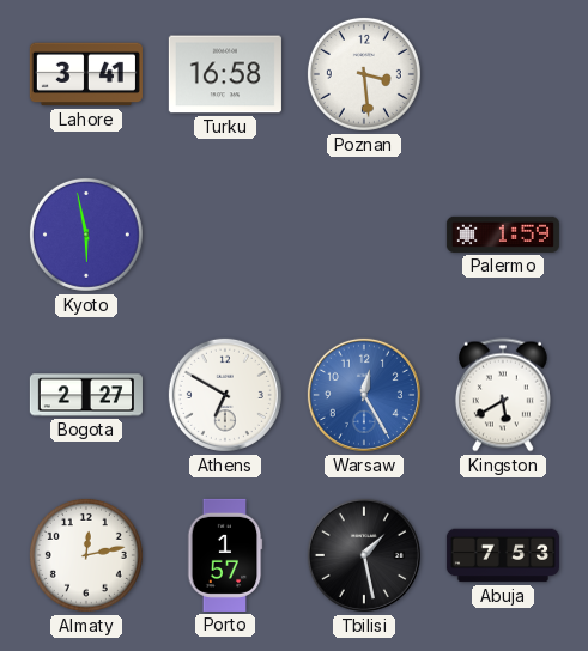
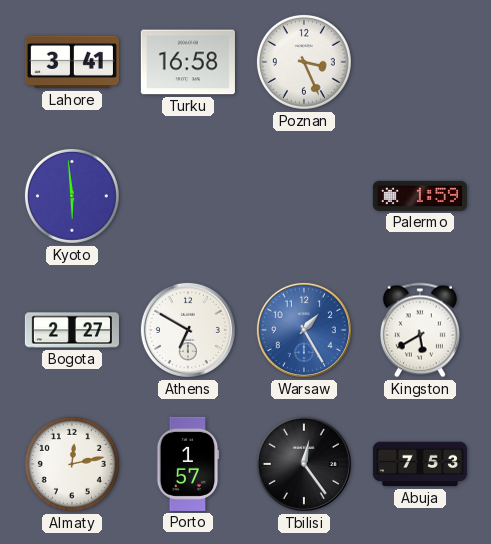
Poznan: 3:29 -> 3:26
Kyoto: 5:58 -> 5:59
Warsaw: 12:25 -> 1:25
Tbilisi: 1:28 -> 12:24
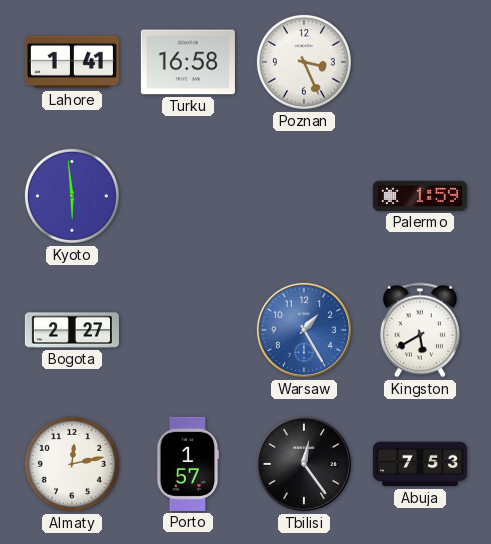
Lahore: 3:41 -> 1:41
Athens: 6:50 -> none
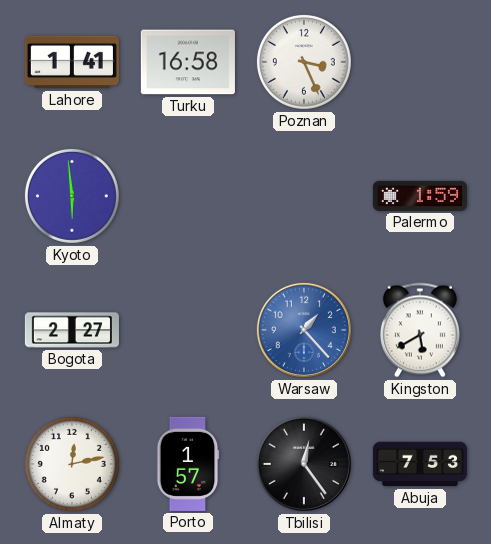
Warsaw: 1:25 -> 1:23
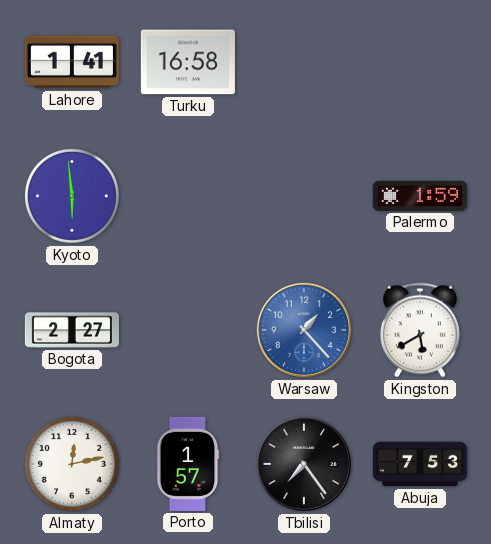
Poznan: 3:26 -> none
Tbilisi: 12:24 -> 7:24
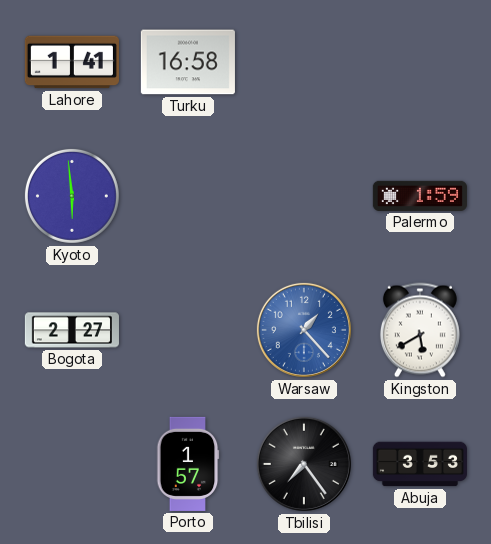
Almaty: 12:13 -> none
Abuja: 7:53 -> 3:53
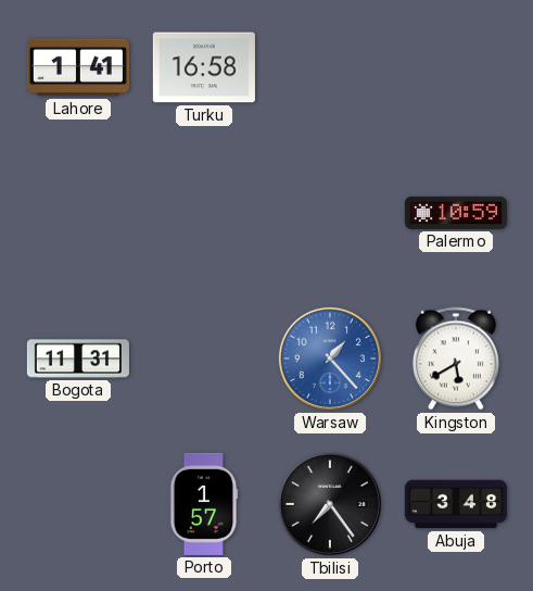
Kyoto: 5:59 -> none
Palermo: 1:59 -> 10:59
Bogota: 2:27 -> 11:31
Abuja: 3:53 -> 3:48
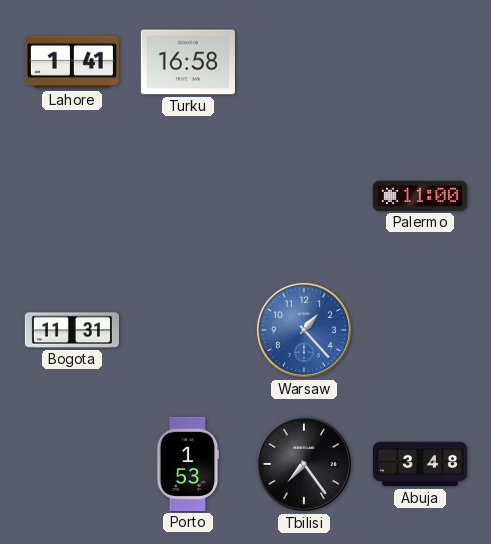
Palermo: 10:59 -> 11:00
Kingston: 5:40 -> none
Porto: 1:57 -> 1:53
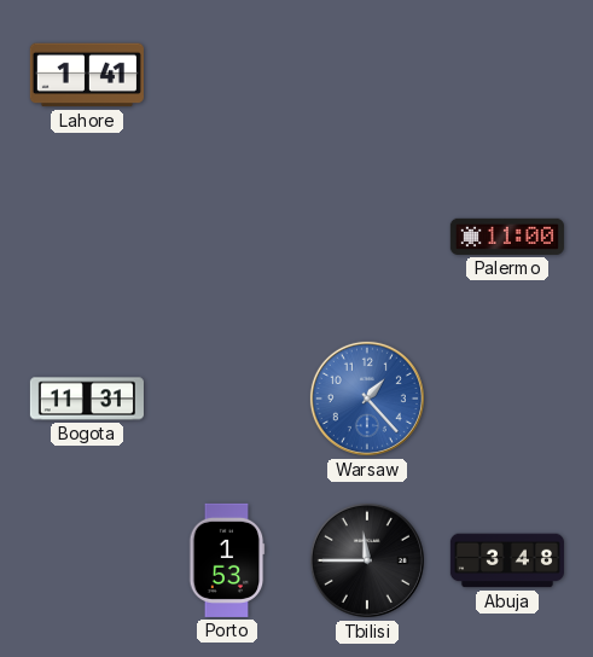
Turku: 16:58 -> none
Tbilisi: 7:24 -> 11:45
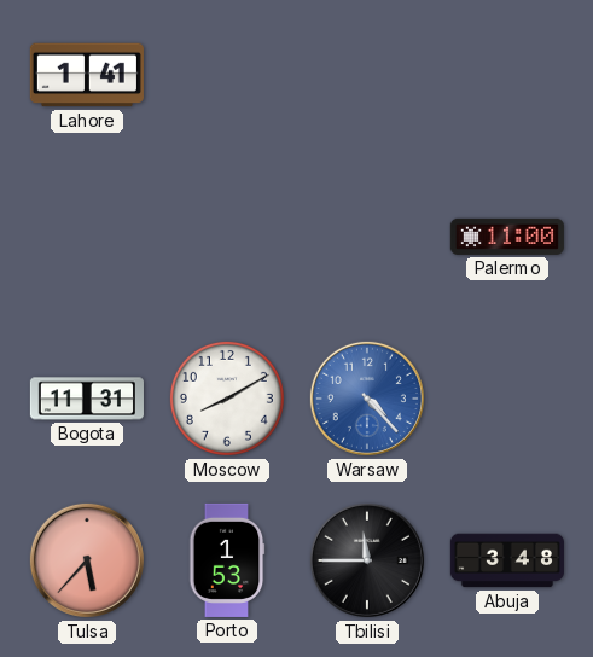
Moscow: none -> 8:10
Warsaw: 1:23 -> 4:23
Tulsa: none -> 5:37
